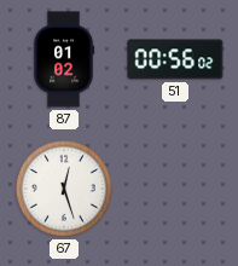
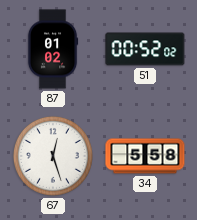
51: 00:56 -> 00:52
34: none -> 5:58
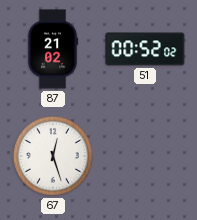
87: 01:02 -> 21:02
34: 5:58 -> none
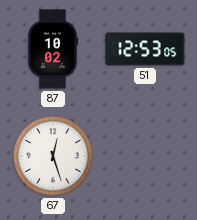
87: 21:02 -> 10:02
51: 00:52 -> 12:53
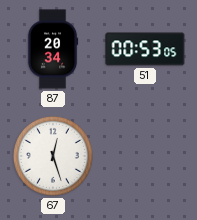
87: 10:02 -> 20:34
51: 12:53 -> 00:53
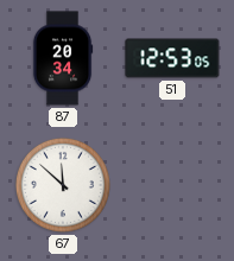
51: 00:53 -> 12:53
67: 12:27 -> 11:52
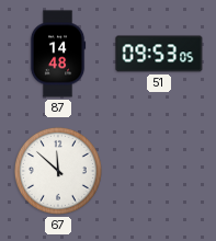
87: 20:34 -> 14:48
51: 12:53 -> 09:53
